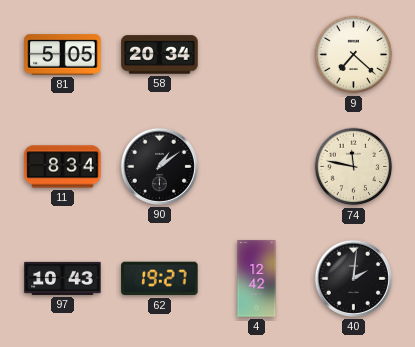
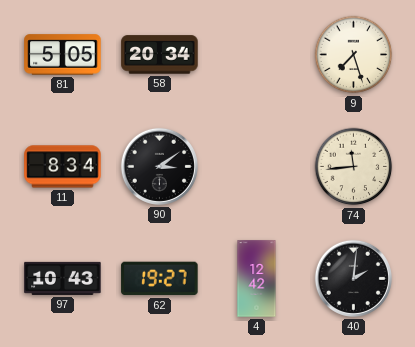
9: 7:22 -> 7:27
90: 1:09 -> 3:09
74: 11:47 -> 11:44
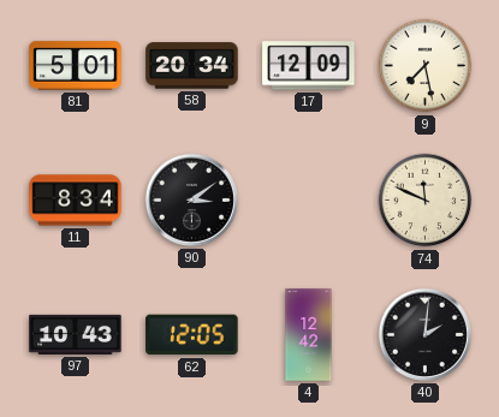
81: 5:05 -> 5:01
17: none -> 12:09
9: 7:27 -> 7:28
74: 11:44 -> 11:49
62: 19:27 -> 12:05
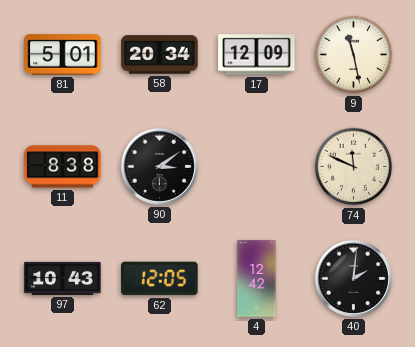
9: 7:28 -> 11:28
11: 8:34 -> 8:38
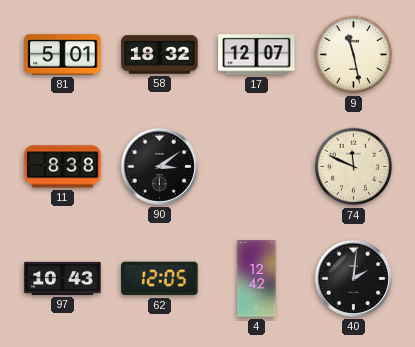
58: 20:34 -> 18:32
17: 12:09 -> 12:07
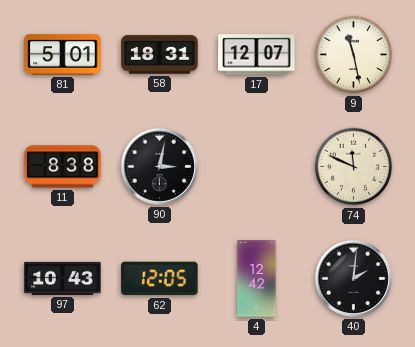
58: 18:32 -> 18:31
90: 3:09 -> 3:02
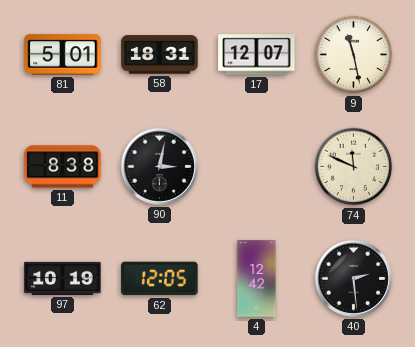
97: 10:43 -> 10:19
40: 2:01 -> 2:29
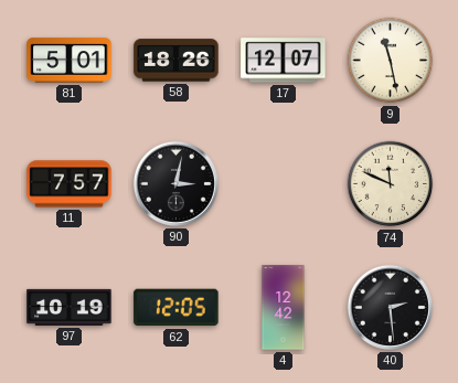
58: 18:31 -> 18:26
11: 8:38 -> 7:57
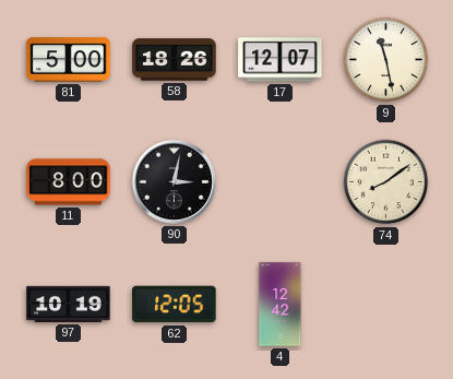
81: 5:01 -> 5:00
11: 7:57 -> 8:00
74: 11:49 -> 8:09
40: 2:29 -> none
